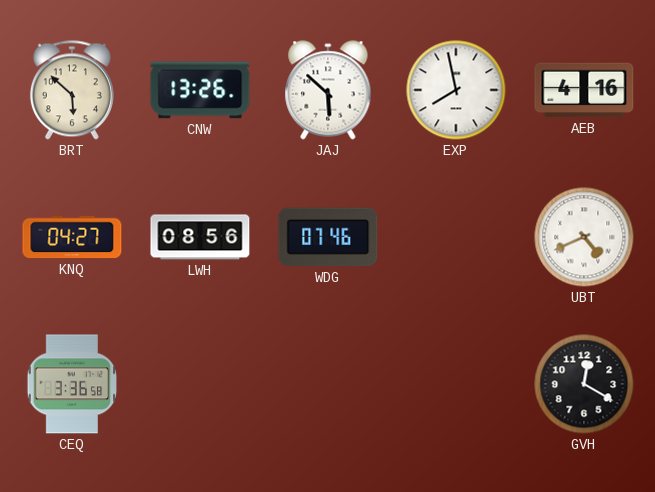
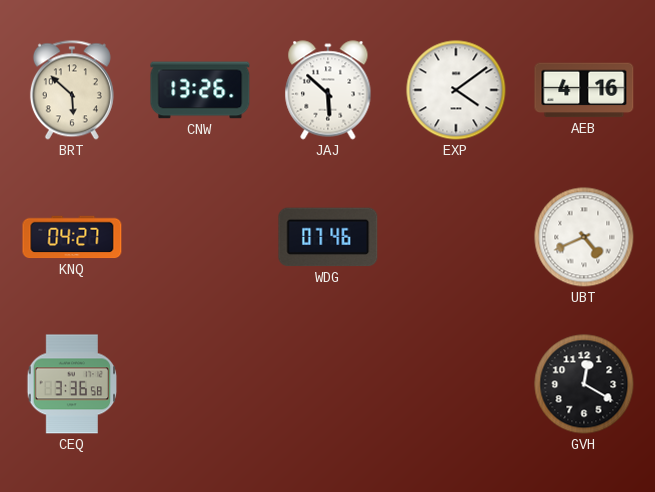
EXP: 7:58 -> 4:09
LWH: 08:56 -> none
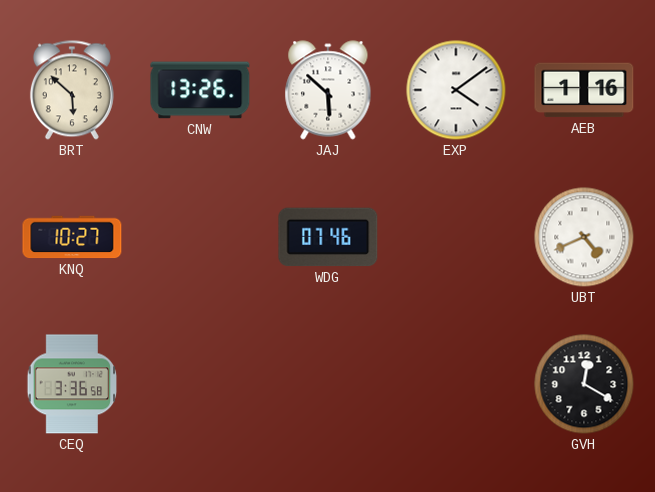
AEB: 4:16 -> 1:16
KNQ: 04:27 -> 10:27
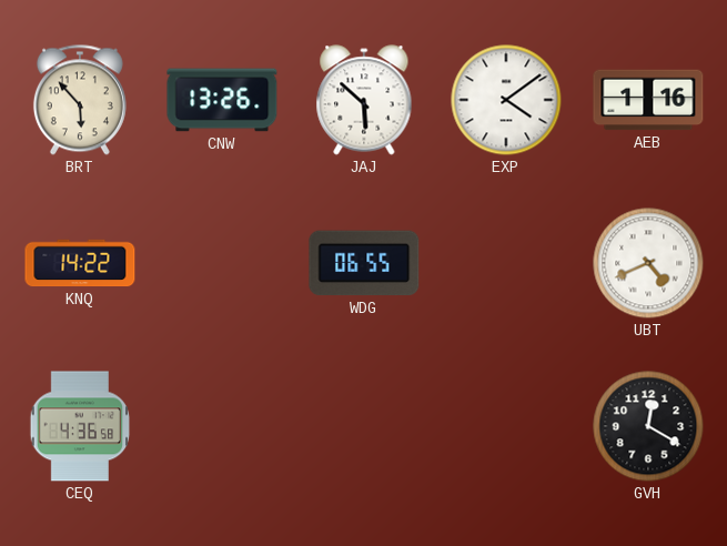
BRT: 5:52 -> 5:53
KNQ: 10:27 -> 14:22
WDG: 07:46 -> 06:55
CEQ: 3:36 -> 4:36
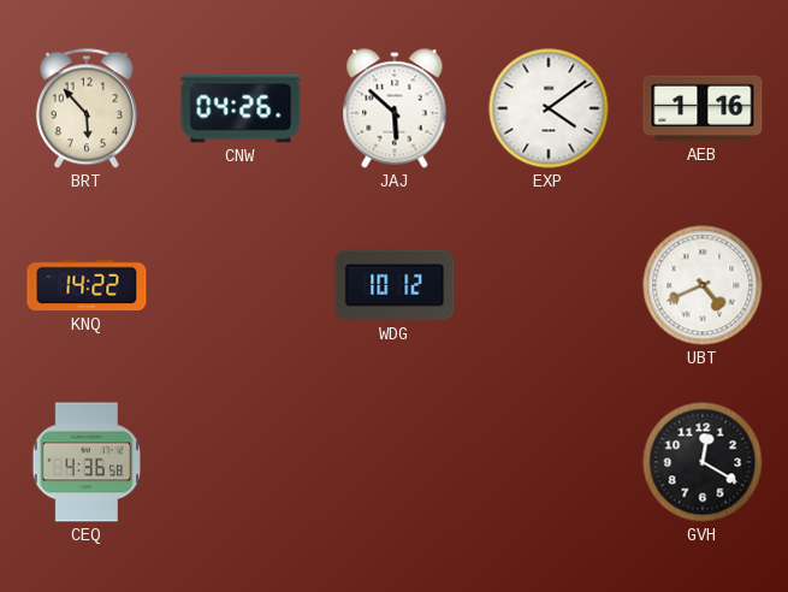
CNW: 13:26 -> 04:26
WDG: 06:55 -> 10:12
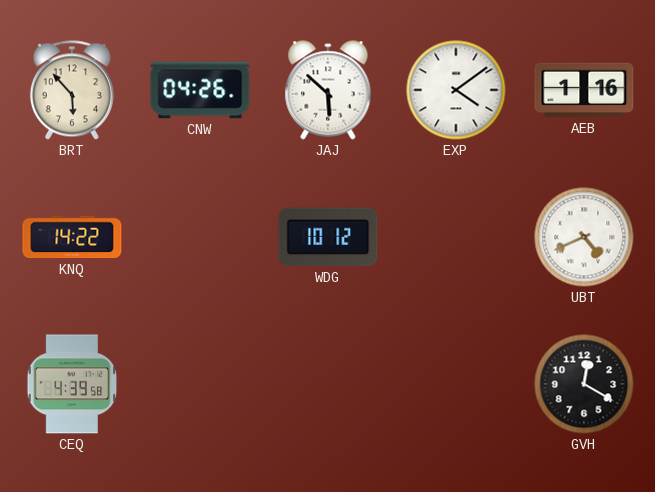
CEQ: 4:36 -> 4:39
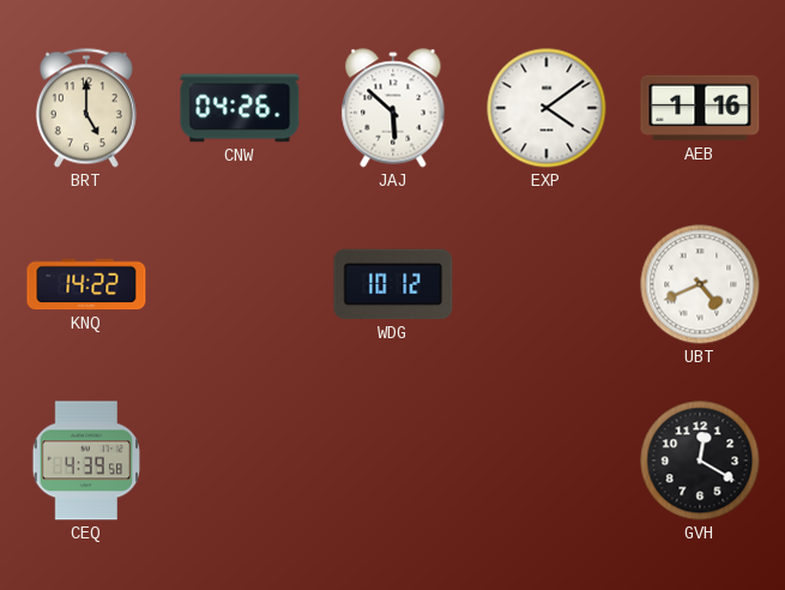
BRT: 5:53 -> 5:00
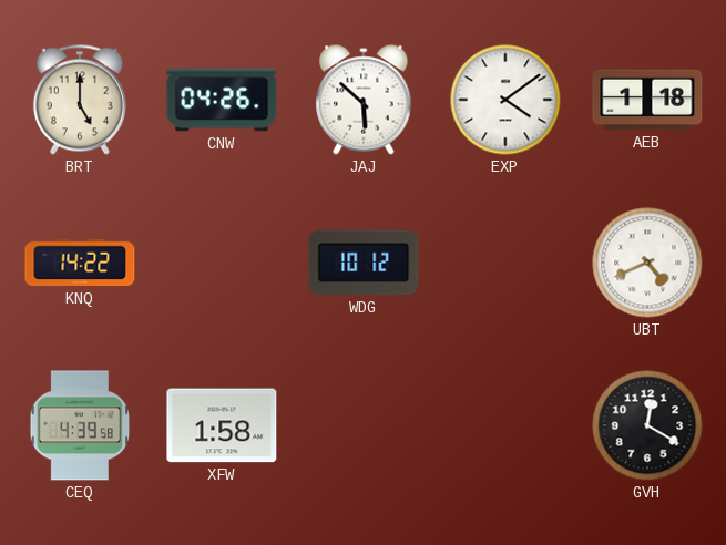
AEB: 1:16 -> 1:18
XFW: none -> 1:58
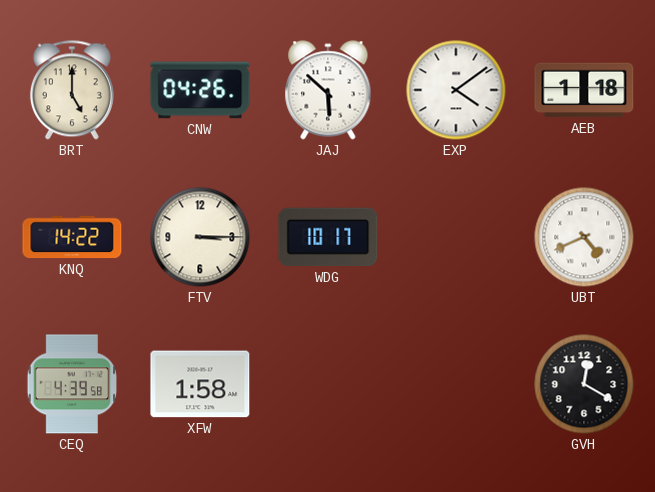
FTV: none -> 3:15
WDG: 10:12 -> 10:17
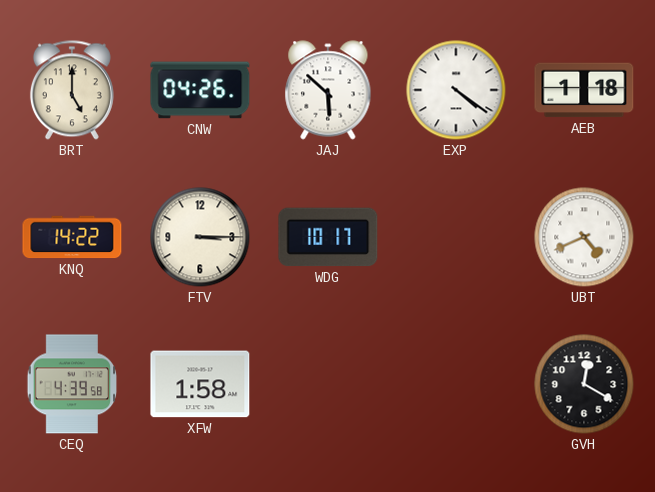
EXP: 4:09 -> 4:21
